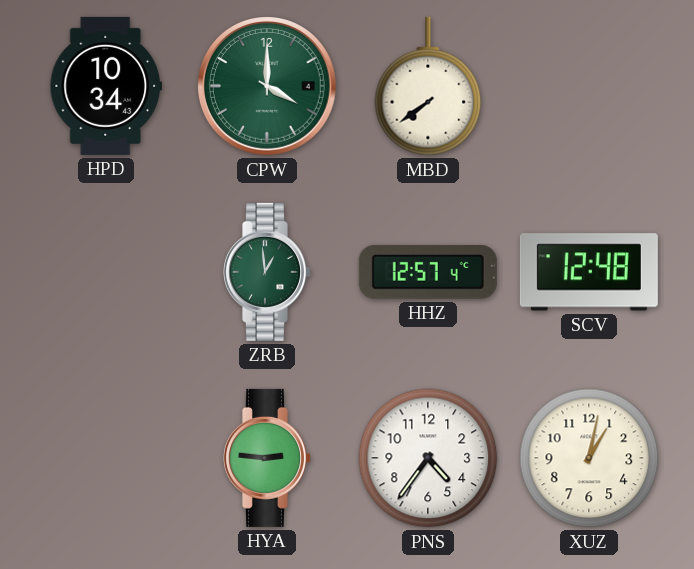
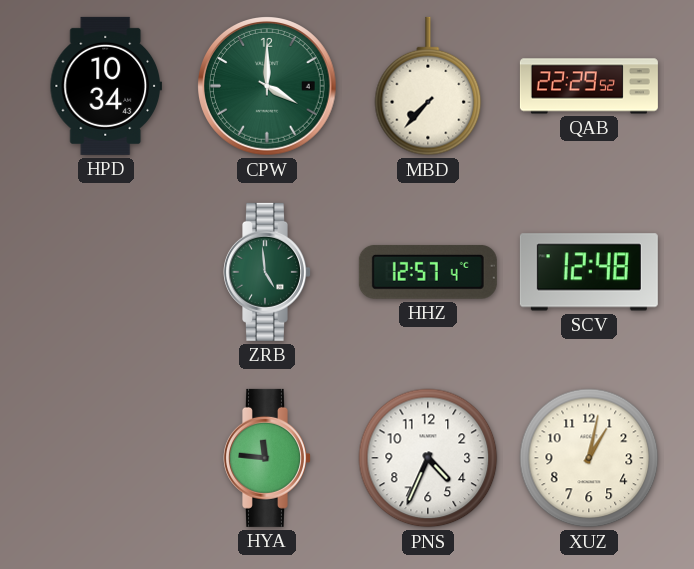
MBD: 7:39 -> 7:37
QAB: none -> 22:29
ZRB: 12:59 -> 4:59
HYA: 2:46 -> 11:46
PNS: 4:36 -> 4:34
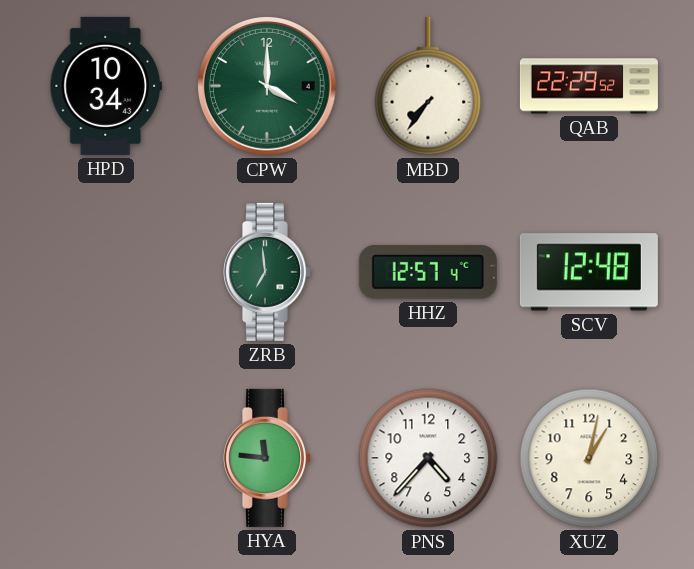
MBD: 7:37 -> 7:36
ZRB: 4:59 -> 6:59
PNS: 4:34 -> 4:37
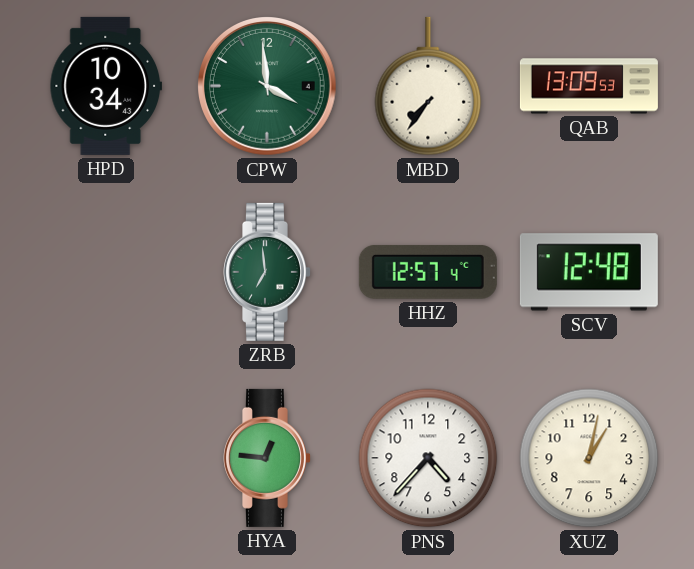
CPW: 4:00 -> 3:59
QAB: 22:29 -> 13:09
HYA: 11:46 -> 12:46
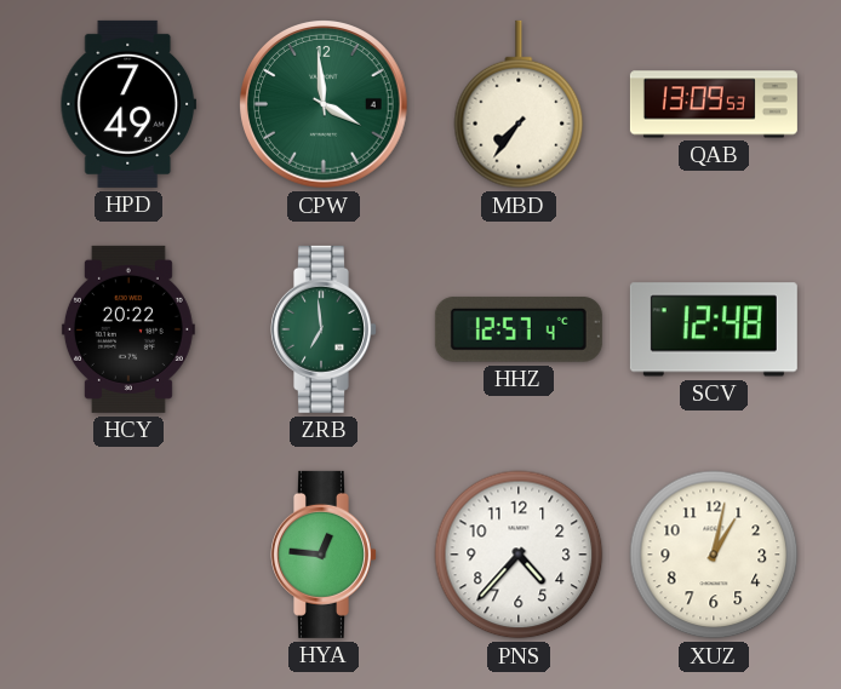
HPD: 10:34 -> 7:49
HCY: none -> 20:22
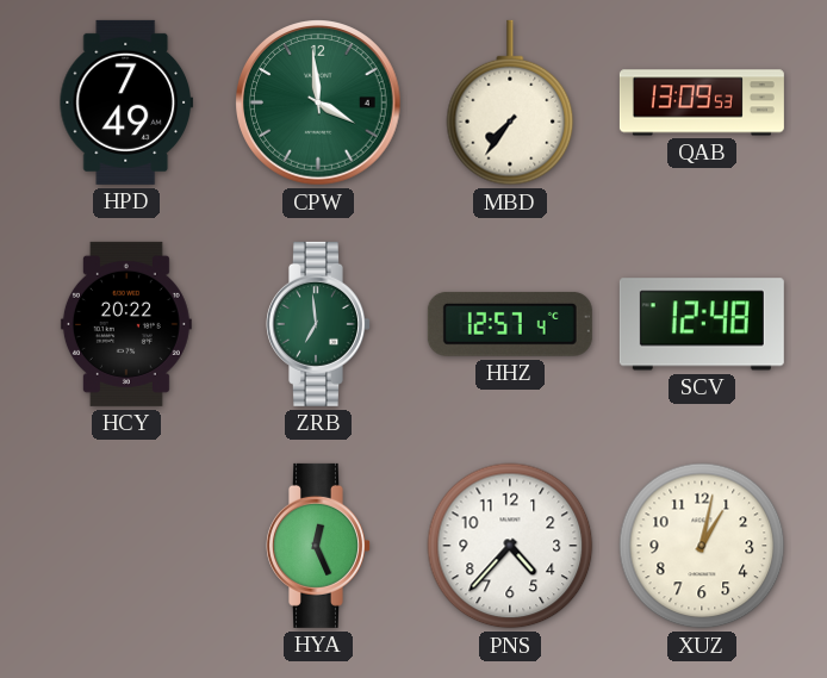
HYA: 12:46 -> 12:26
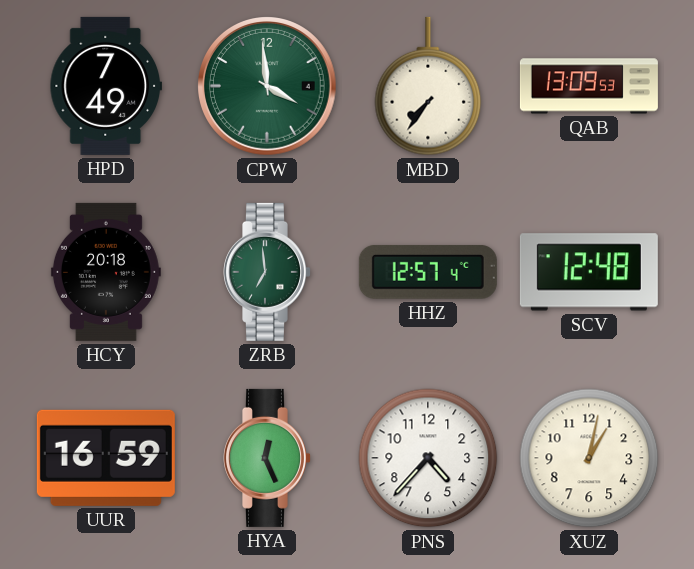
HCY: 20:22 -> 20:18
UUR: none -> 16:59
